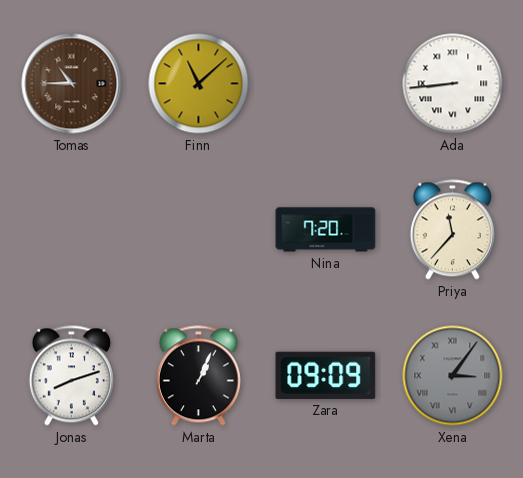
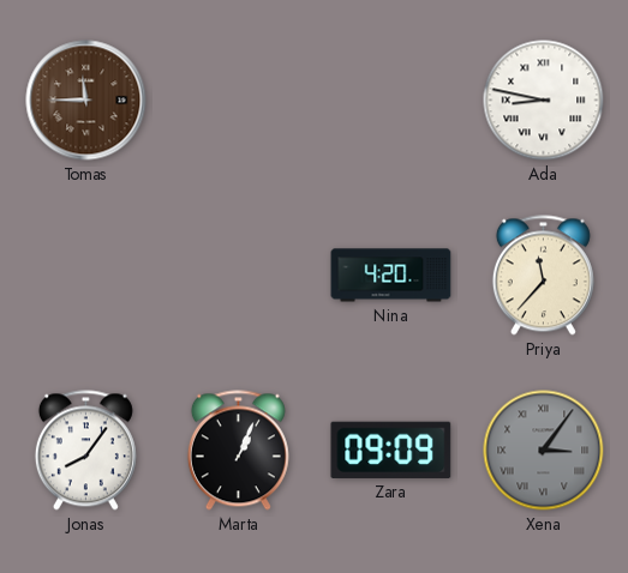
Tomas: 10:45 -> 11:45
Finn: 11:08 -> none
Ada: 8:44 -> 8:47
Nina: 7:20 -> 4:20
Jonas: 8:12 -> 8:06
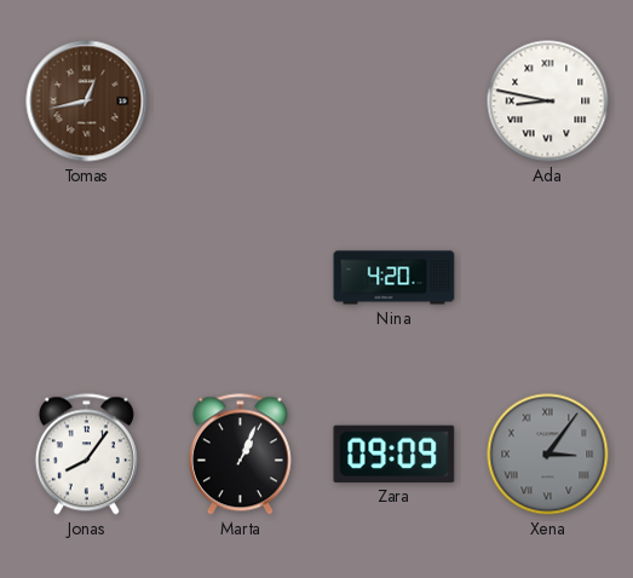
Tomas: 11:45 -> 12:43
Priya: 11:37 -> none
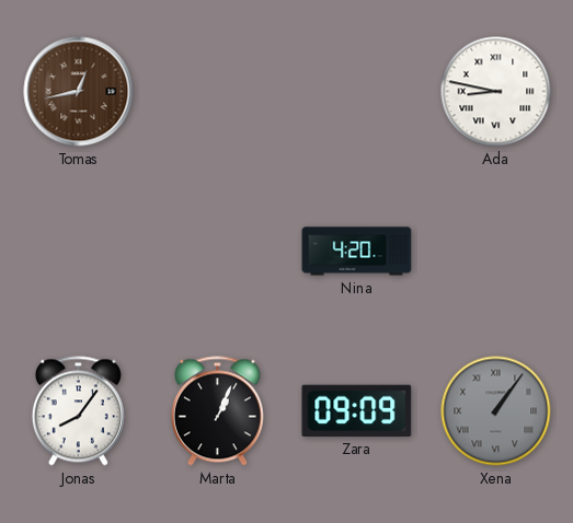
Xena: 3:06 -> 1:06
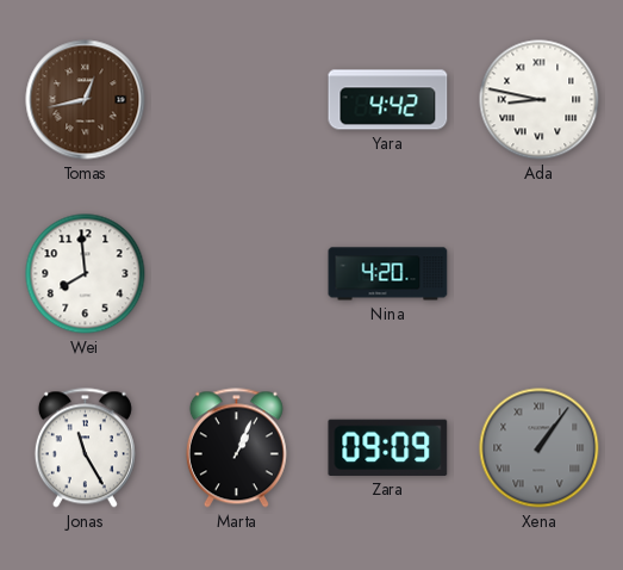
Yara: none -> 4:42
Wei: none -> 7:59
Jonas: 8:06 -> 11:25
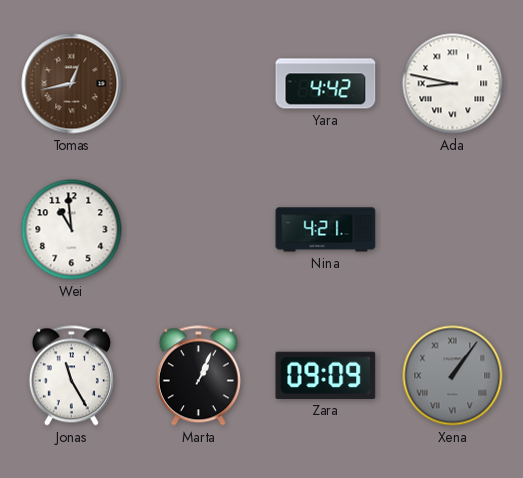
Wei: 7:59 -> 10:59
Nina: 4:20 -> 4:21
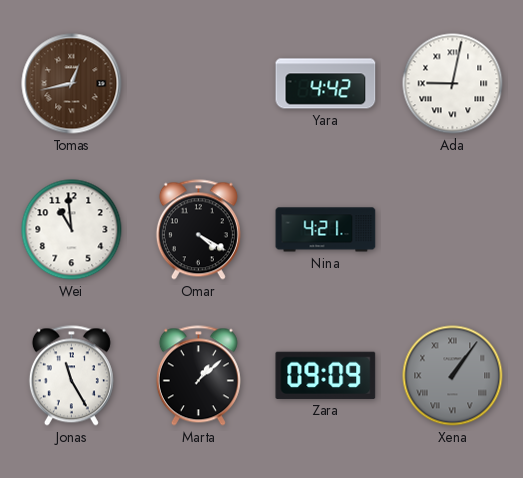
Ada: 8:47 -> 9:02
Omar: none -> 4:20
Marta: 1:04 -> 1:08
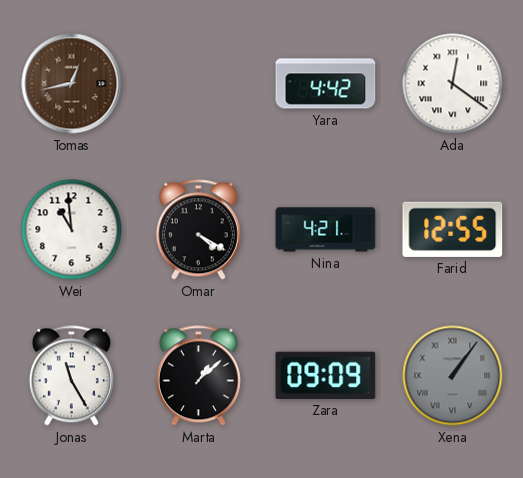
Ada: 9:02 -> 12:21
Farid: none -> 12:55
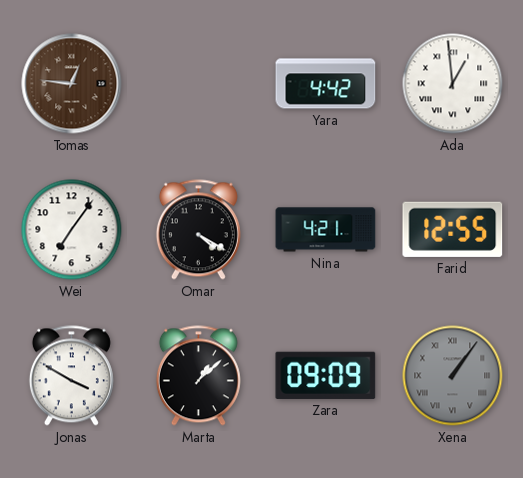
Tomas: 12:43 -> 12:46
Ada: 12:21 -> 12:59
Wei: 10:59 -> 7:06
Jonas: 11:25 -> 3:50
